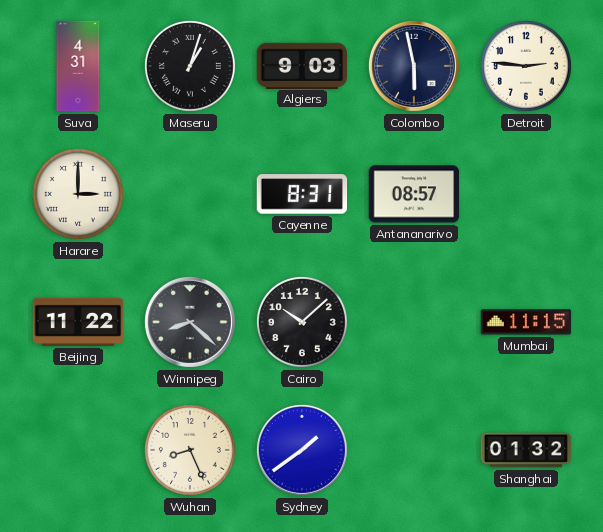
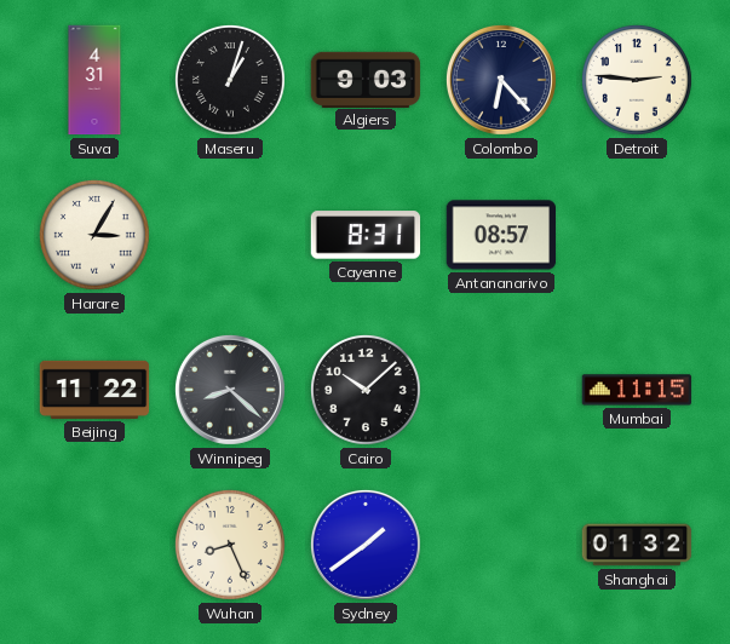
Colombo: 5:58 -> 6:23
Harare: 3:00 -> 3:05
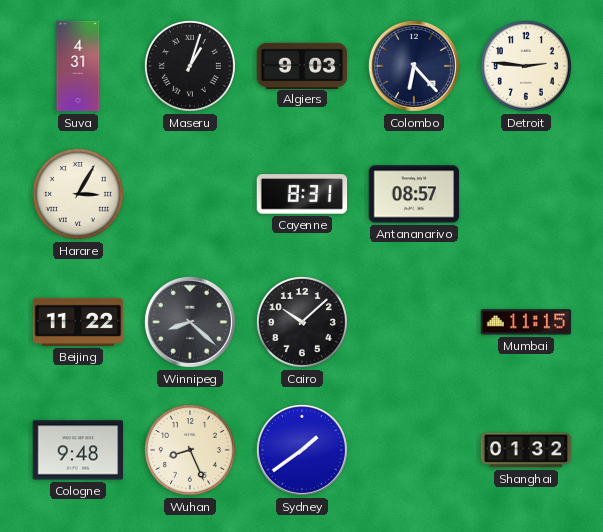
Cologne: none -> 9:48
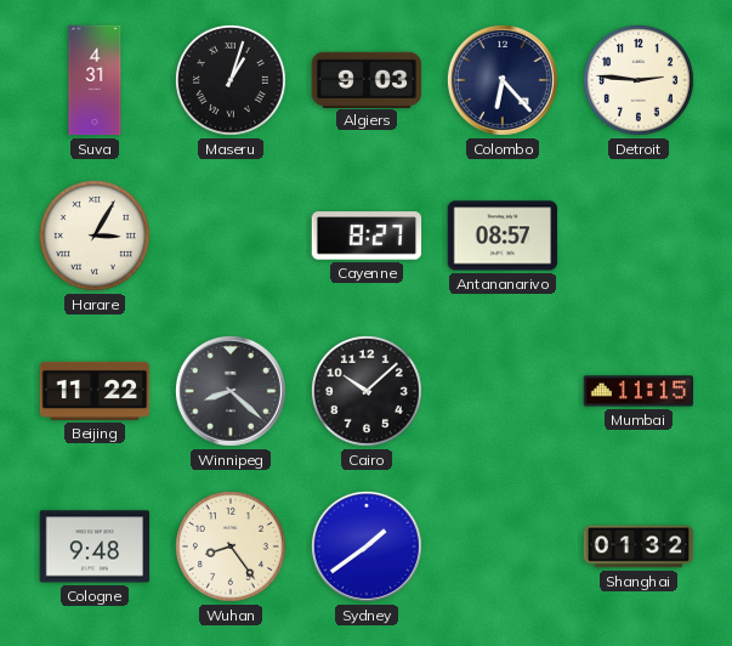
Cayenne: 8:31 -> 8:27
Wuhan: 8:26 -> 8:24
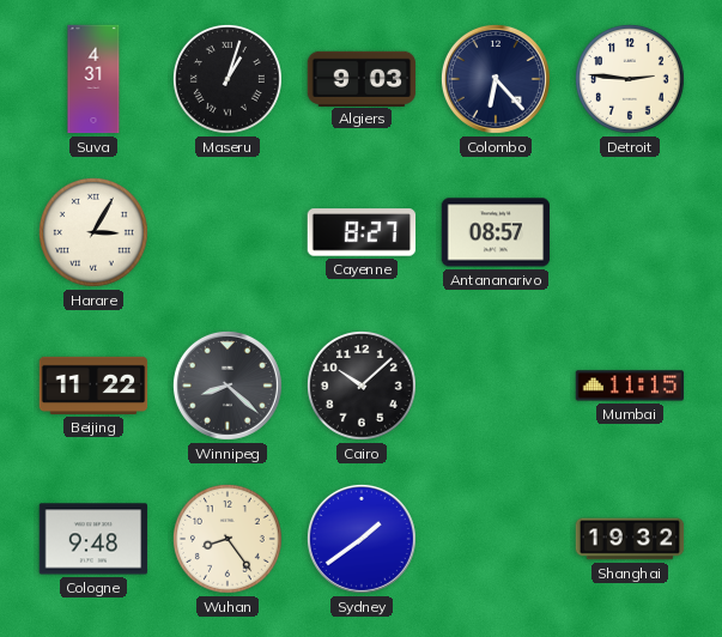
Shanghai: 01:32 -> 19:32
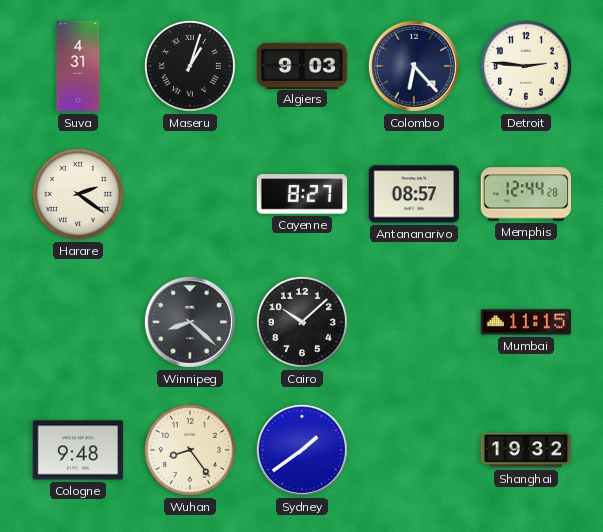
Harare: 3:05 -> 2:21
Memphis: none -> 12:44
Beijing: 11:22 -> none
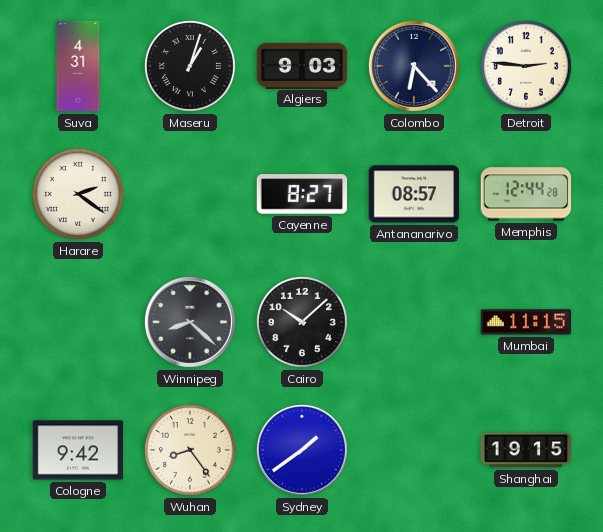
Cologne: 9:48 -> 9:42
Shanghai: 19:32 -> 19:15
